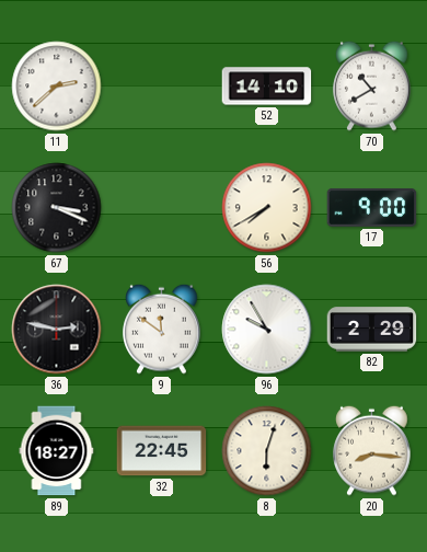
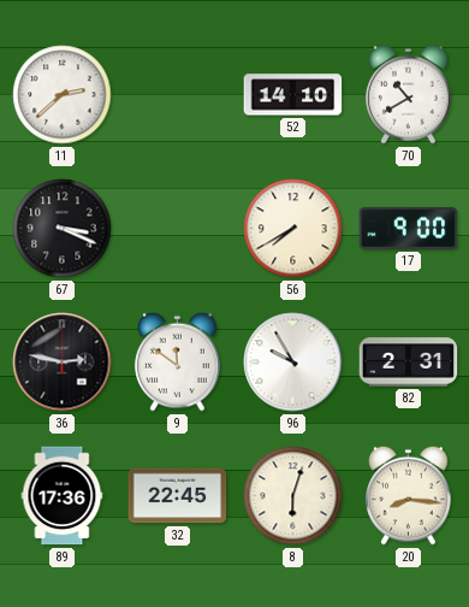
82: 2:29 -> 2:31
89: 18:27 -> 17:36
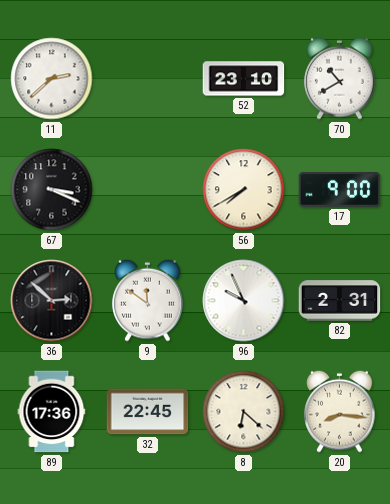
52: 14:10 -> 23:10
36: 2:47 -> 2:52
96: 9:55 -> 9:56
8: 6:03 -> 6:22
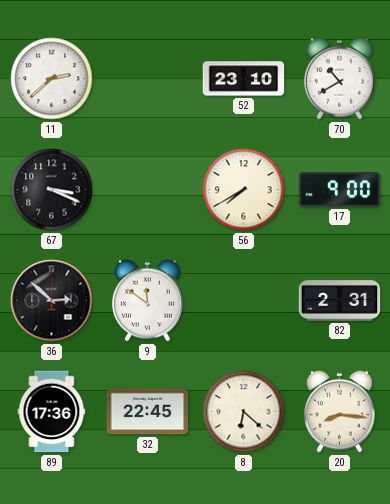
96: 9:56 -> none
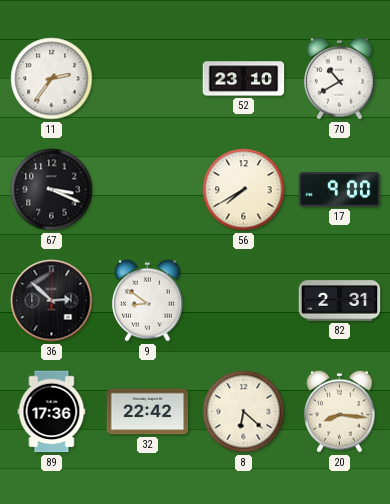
11: 2:38 -> 2:36
9: 11:51 -> 8:51
32: 22:45 -> 22:42
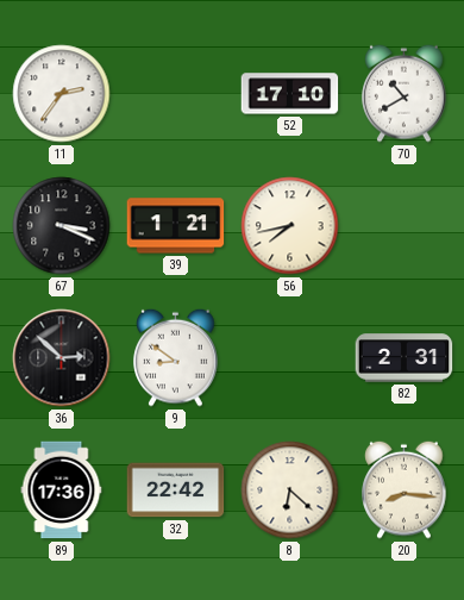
52: 23:10 -> 17:10
39: none -> 1:21
56: 7:40 -> 7:43
17: 9:00 -> none
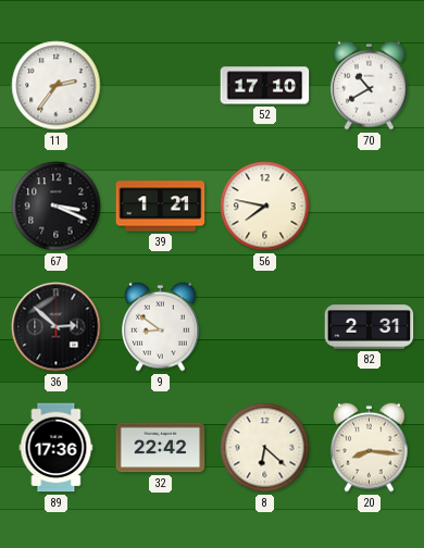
56: 7:43 -> 7:47
